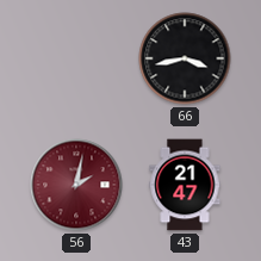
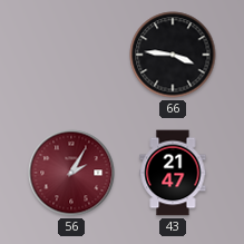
66: 3:43 -> 3:46
56: 2:02 -> 2:05
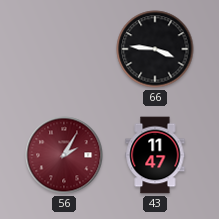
43: 21:47 -> 11:47
